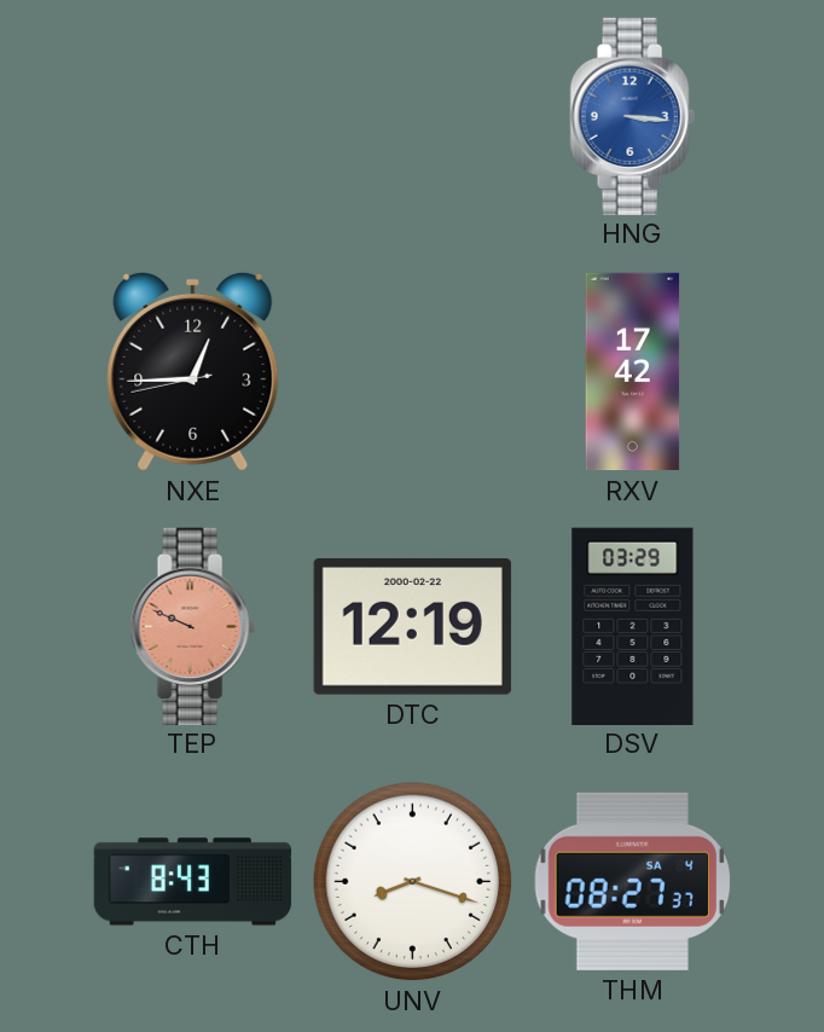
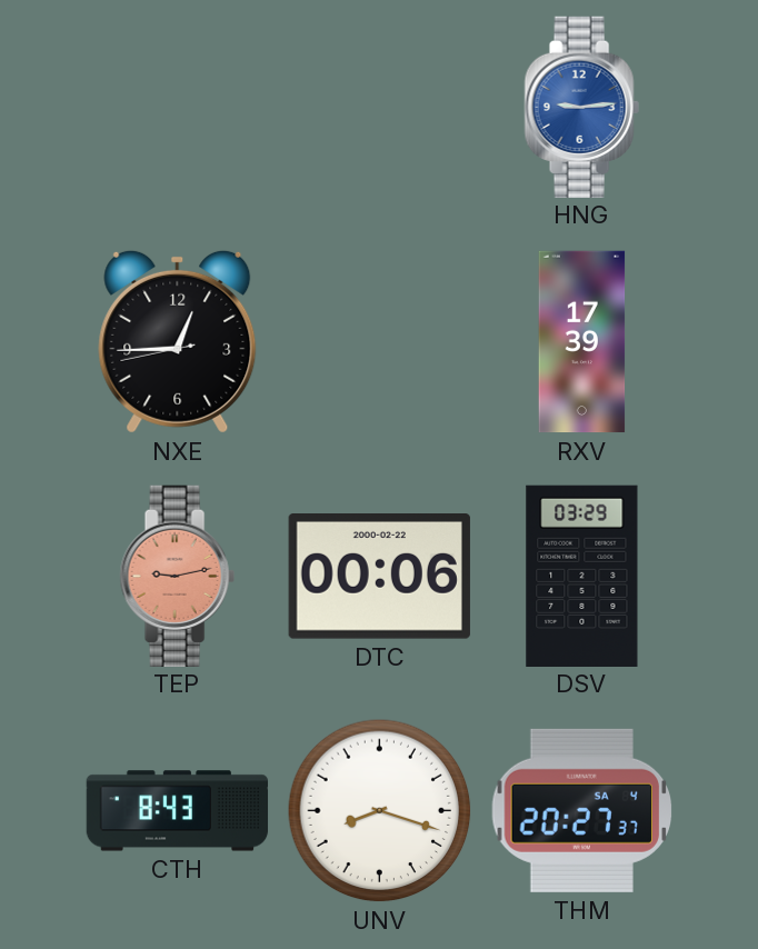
HNG: 3:16 -> 9:14
RXV: 17:42 -> 17:39
TEP: 9:49 -> 9:13
DTC: 12:19 -> 00:06
THM: 08:27 -> 20:27
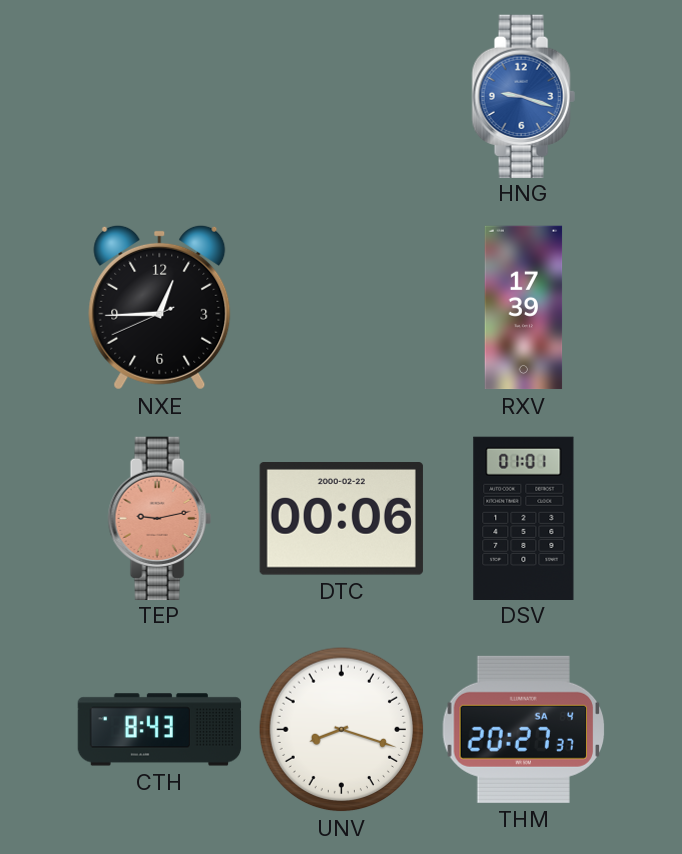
HNG: 9:14 -> 9:18
NXE: 12:44:43 -> 12:44:41
DSV: 03:29 -> 01:01
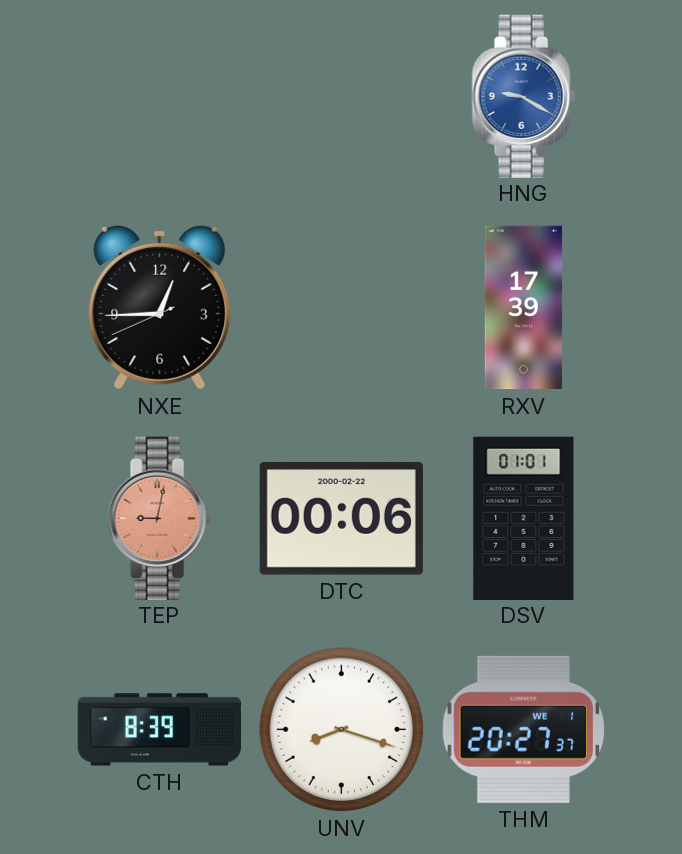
HNG: 9:18 -> 9:20
TEP: 9:13 -> 9:02
CTH: 8:43 -> 8:39
THM date: SA 4 -> WE 1
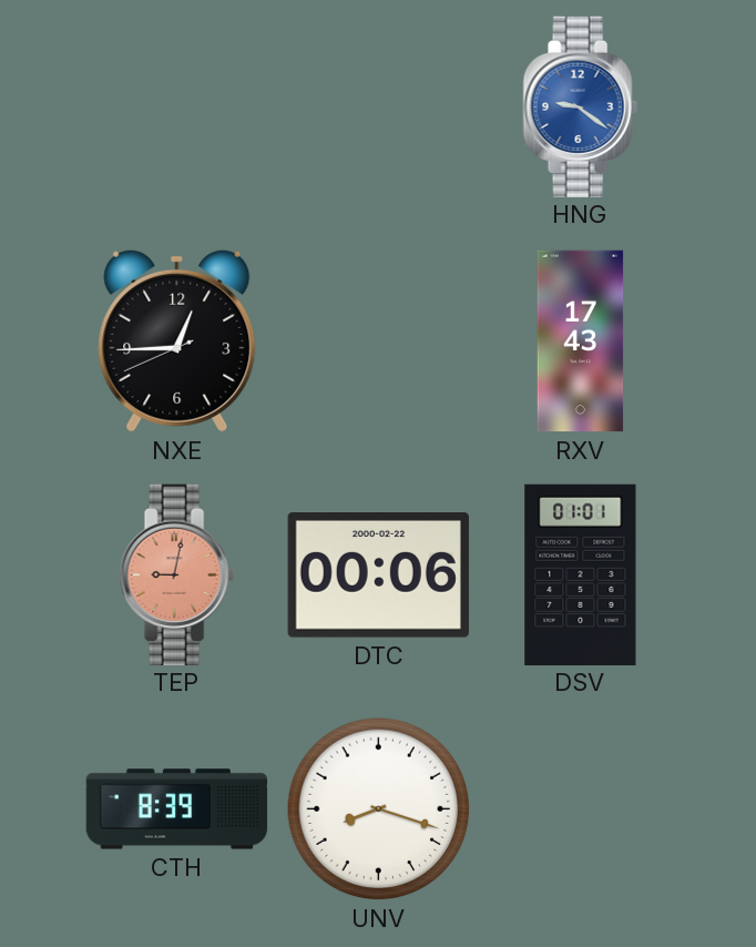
HNG: 9:20 -> 9:21
RXV: 17:39 -> 17:43
THM: 20:27 -> none
